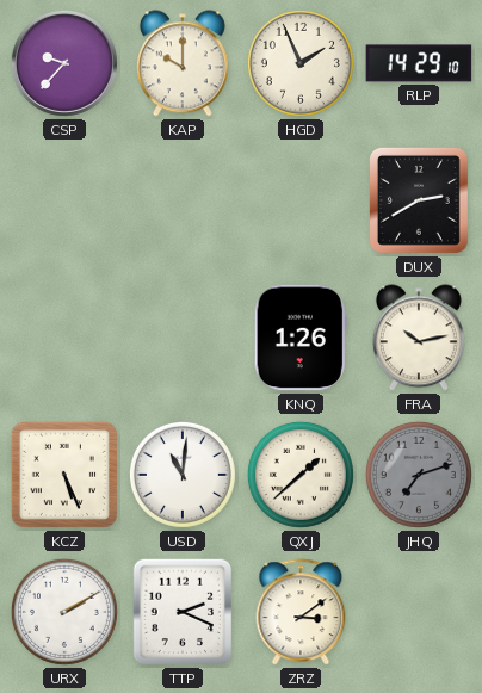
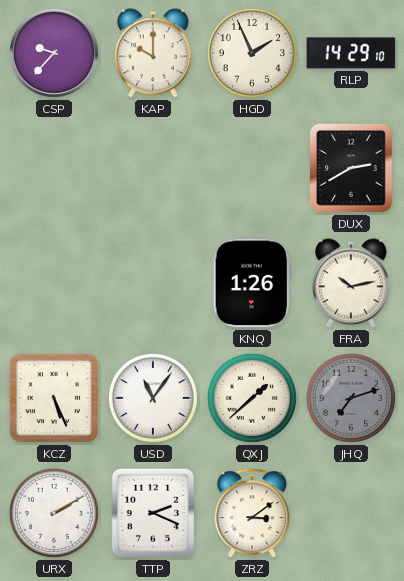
USD: 11:01 -> 11:06
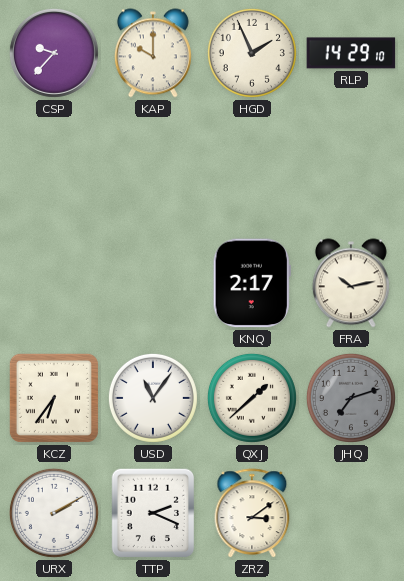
DUX: 2:40 -> none
KNQ: 1:26 -> 2:17
KCZ: 5:26 -> 6:36
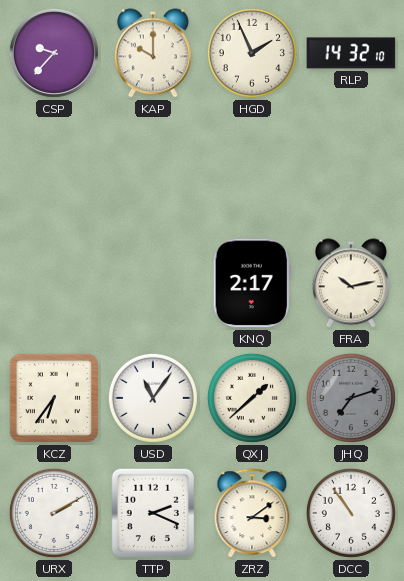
RLP: 14:29 -> 14:32
DCC: none -> 10:54
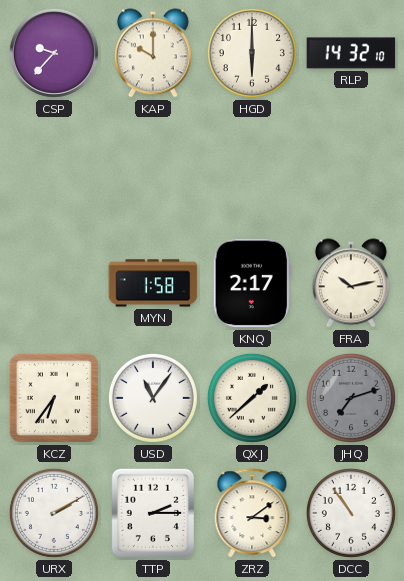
HGD: 1:56 -> 6:00
MYN: none -> 1:58
TTP: 2:19 -> 2:15
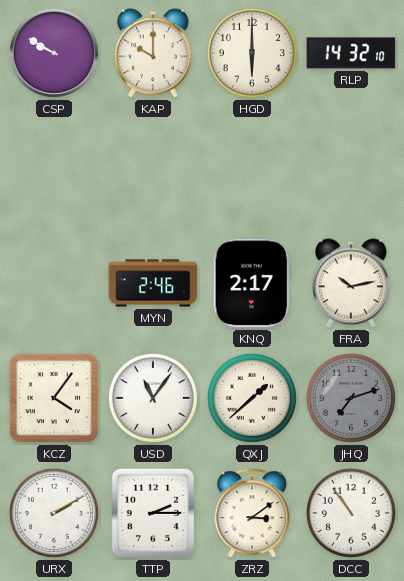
CSP: 9:37 -> 9:50
MYN: 1:58 -> 2:46
KCZ: 6:36 -> 4:06
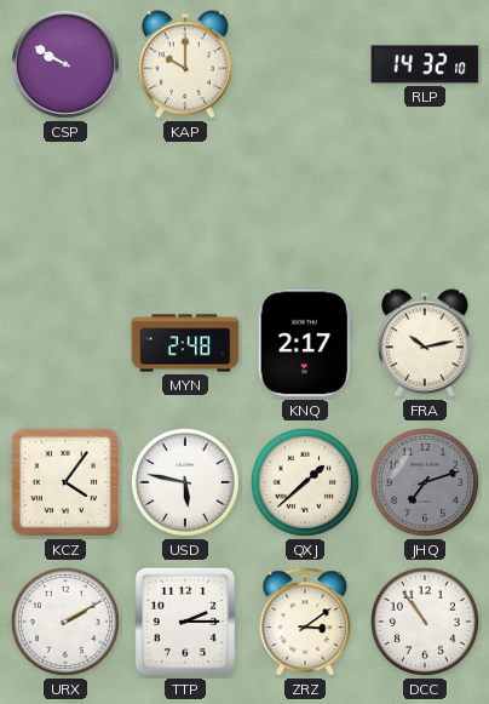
HGD: 6:00 -> none
MYN: 2:46 -> 2:48
USD: 11:06 -> 5:47
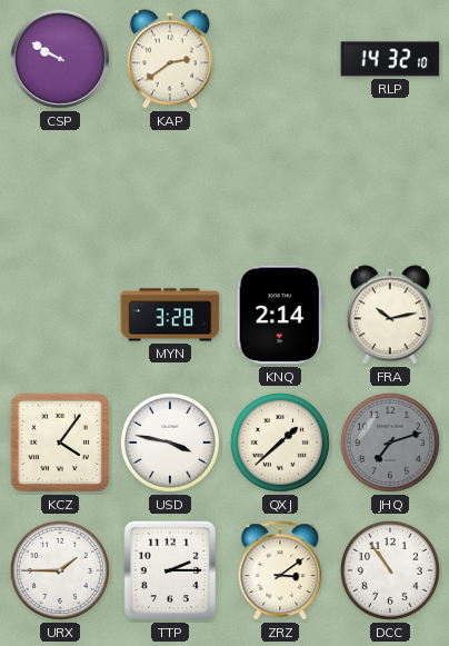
KAP: 10:00 -> 2:39
MYN: 2:48 -> 3:28
KNQ: 2:17 -> 2:14
USD: 5:47 -> 3:47
URX: 2:10 -> 1:45
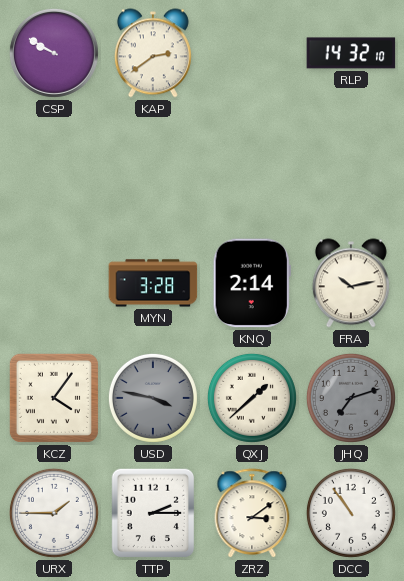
USD dial: white -> grey
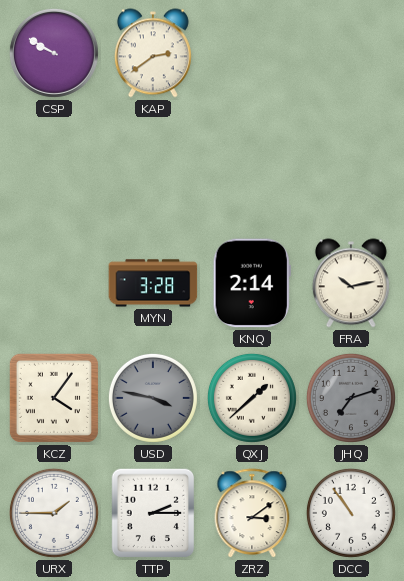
RLP: 14:32 -> none
